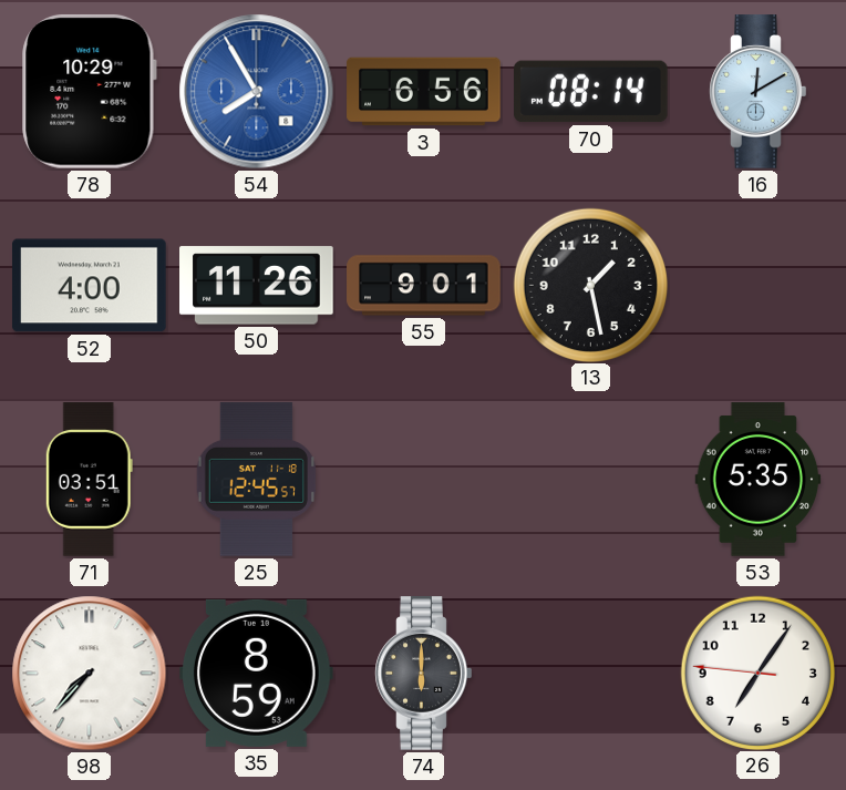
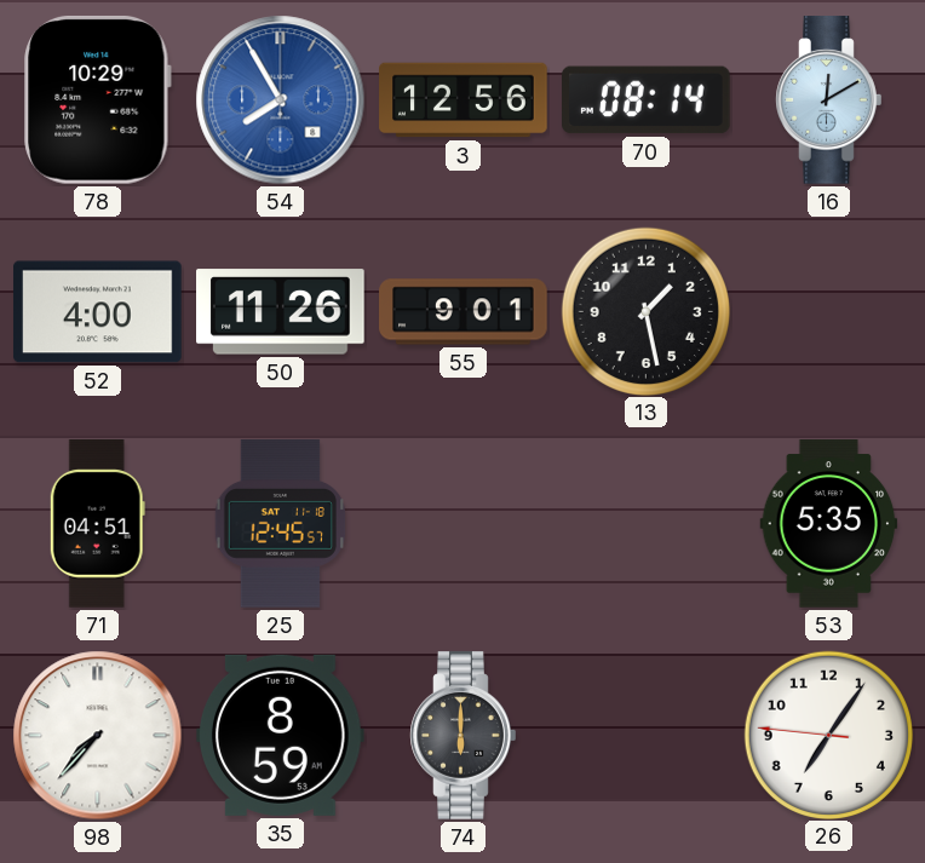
3: 6:56 -> 12:56
71: 03:51 -> 04:51
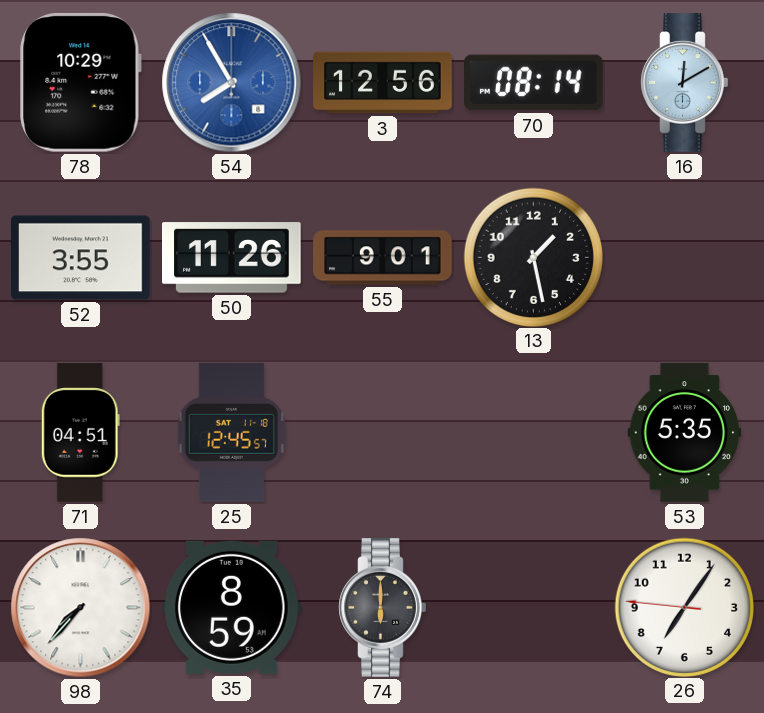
52: 4:00 -> 3:55
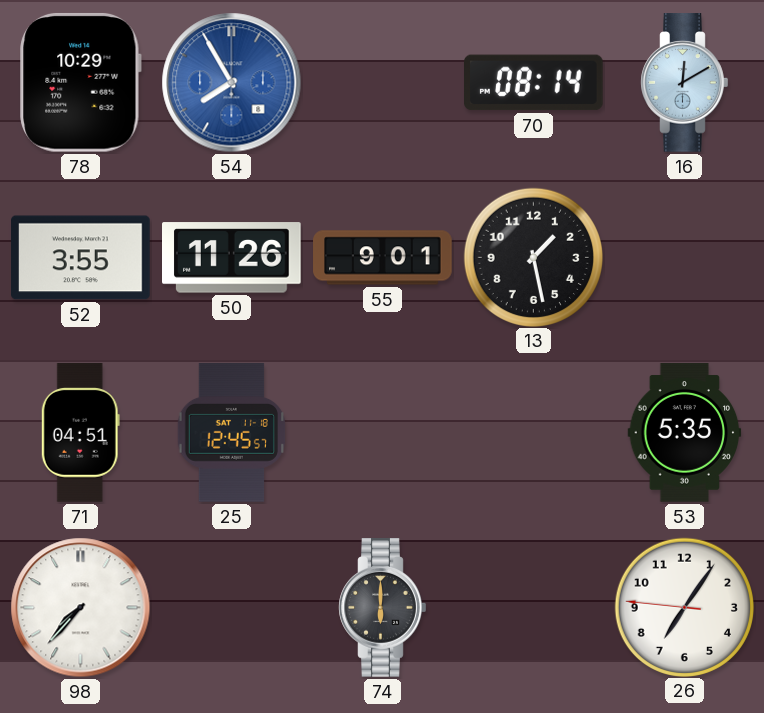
3: 12:56 -> none
35: 8:59 -> none
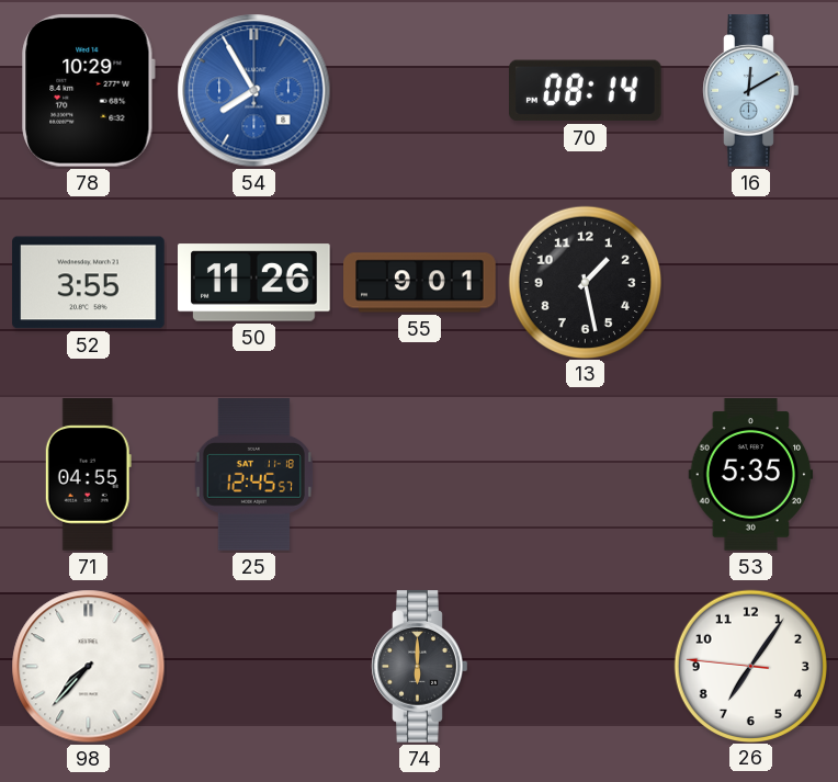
71: 04:51 -> 04:55
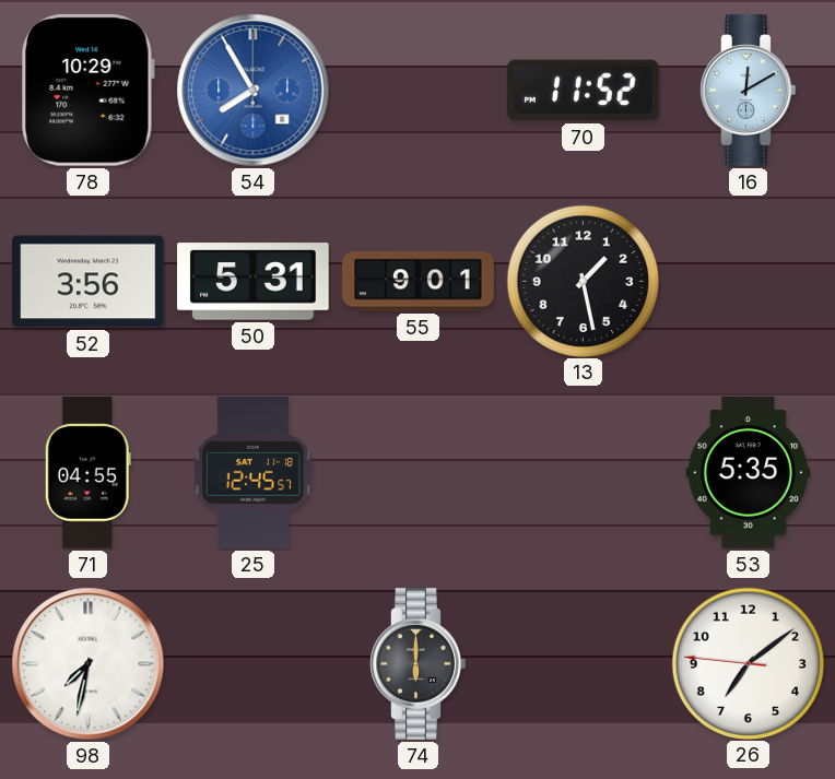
70: 08:14 -> 11:52
52: 3:55 -> 3:56
50: 11:26 -> 5:31
98: 7:37 -> 7:32
26: 7:05 -> 7:08
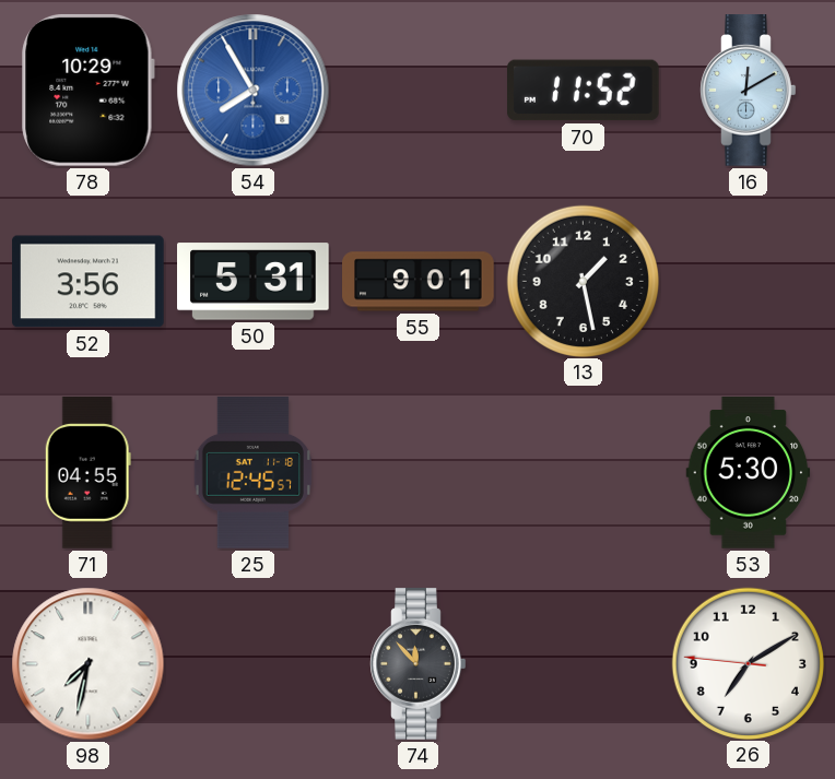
53: 5:35 -> 5:30
74: 6:00 -> 11:53
26: 7:08 -> 7:09
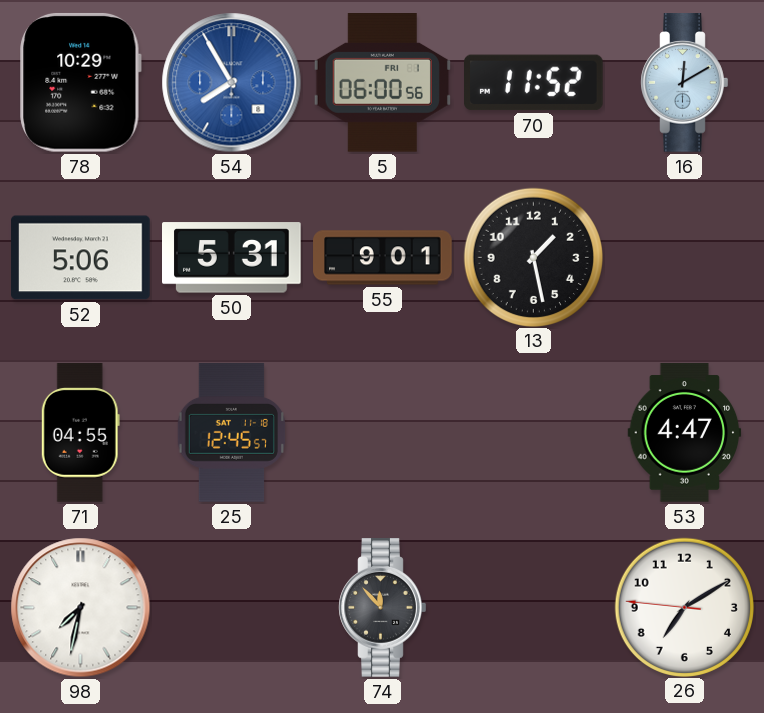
5: none -> 06:00
52: 3:56 -> 5:06
53: 5:30 -> 4:47
